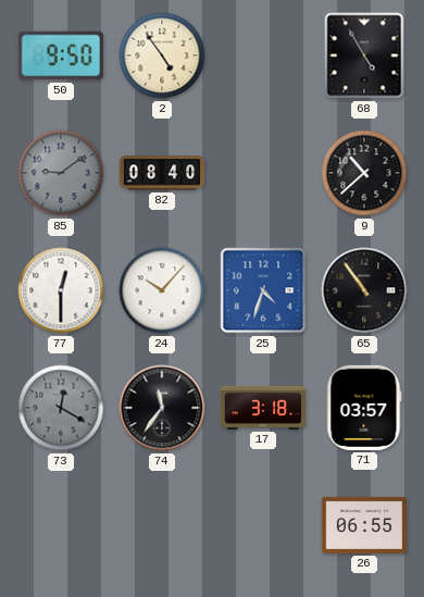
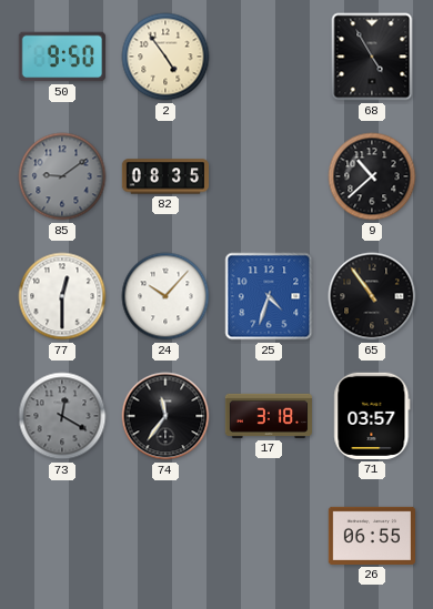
82: 08:40 -> 08:35
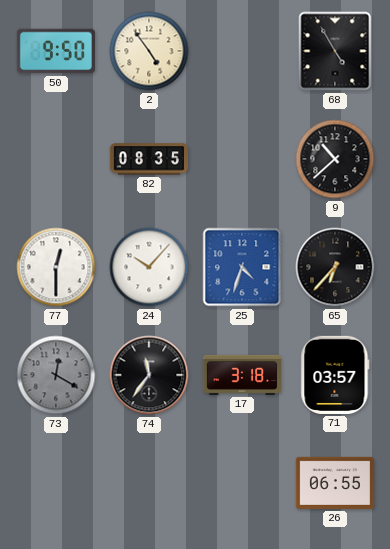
85: 9:09 -> none
65: 10:54 -> 6:37
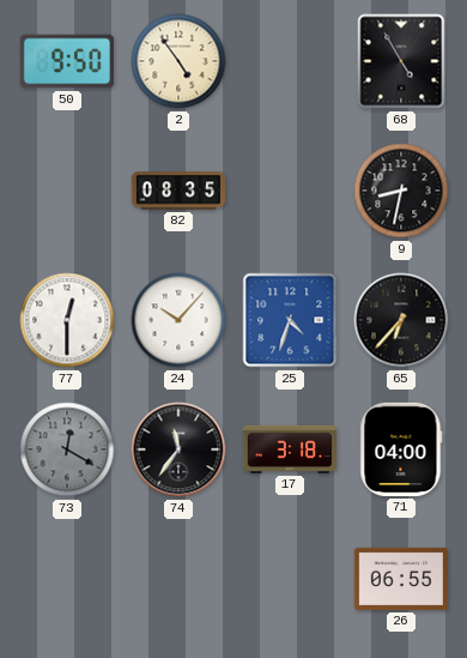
9: 10:38 -> 8:32
71: 03:57 -> 04:00
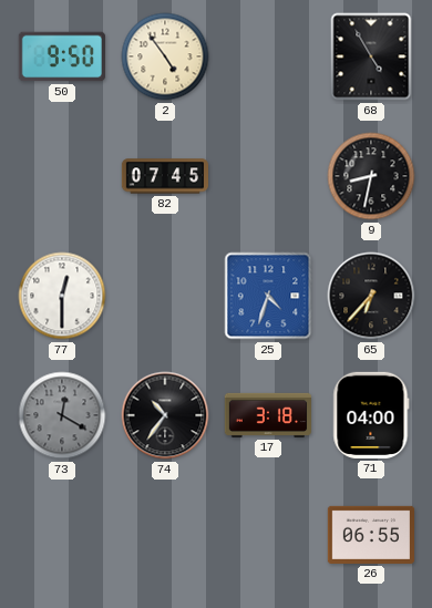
82: 08:35 -> 07:45
24: 10:07 -> none
74: 11:36 -> 10:36
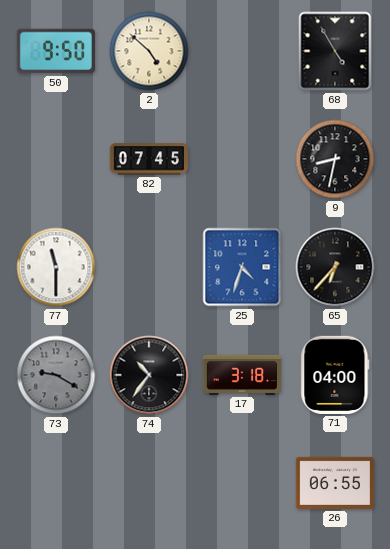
2: 4:54 -> 4:52
77: 12:30 -> 11:30
73: 12:20 -> 9:20
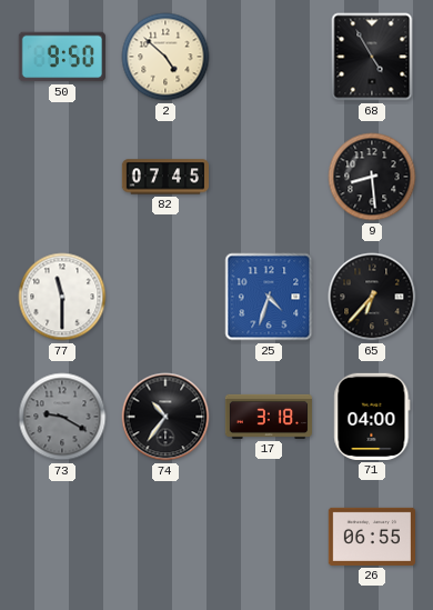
9: 8:32 -> 8:29
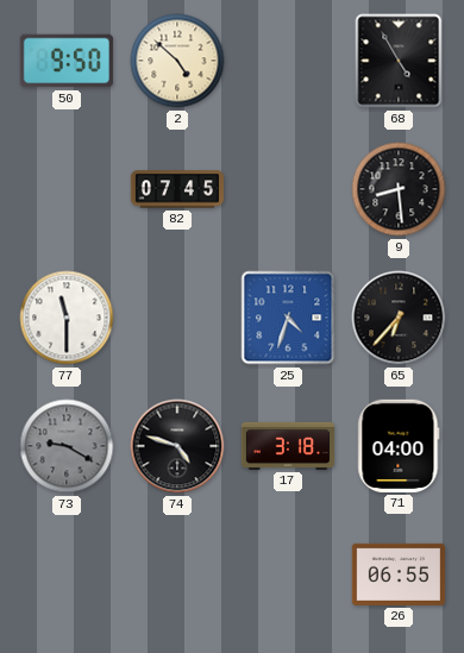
74: 10:36 -> 4:48
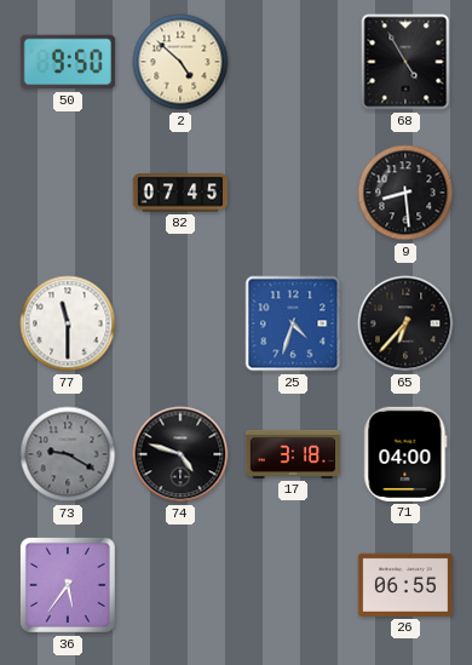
36: none -> 5:36
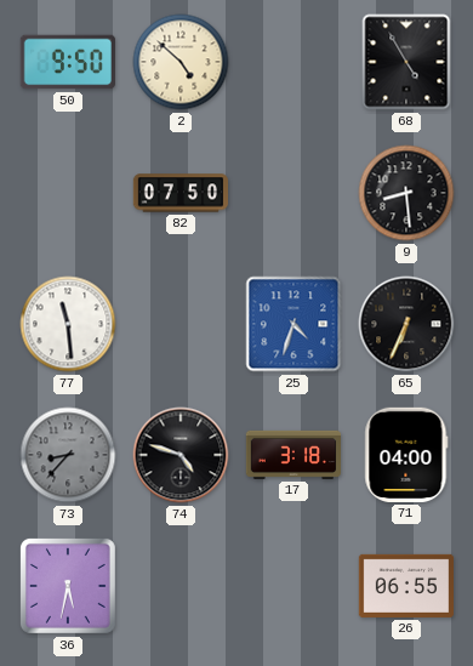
82: 07:45 -> 07:50
77: 11:30 -> 11:29
65: 6:37 -> 6:34
73: 9:20 -> 8:37
36: 5:36 -> 5:32
